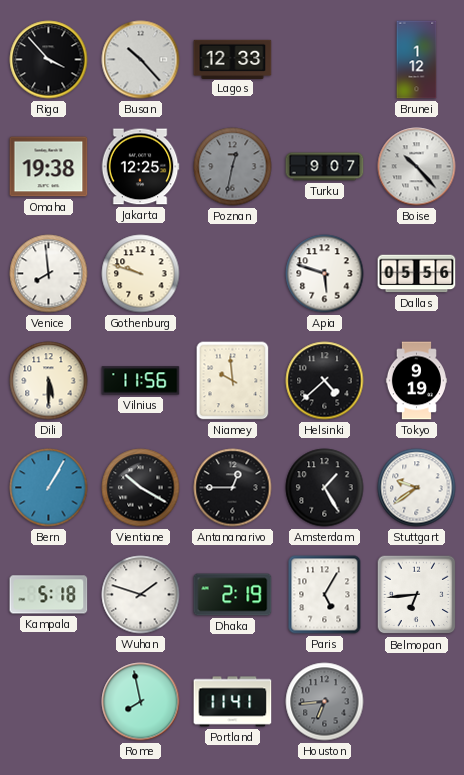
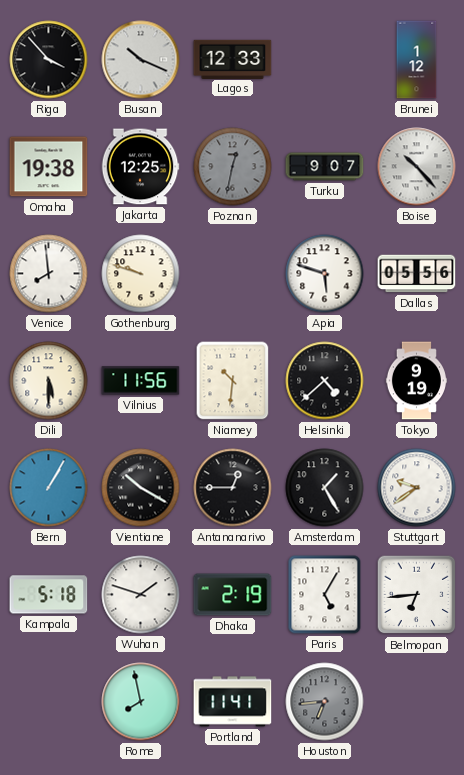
Busan: 10:23 -> 10:19
Niamey: 9:59 -> 10:31
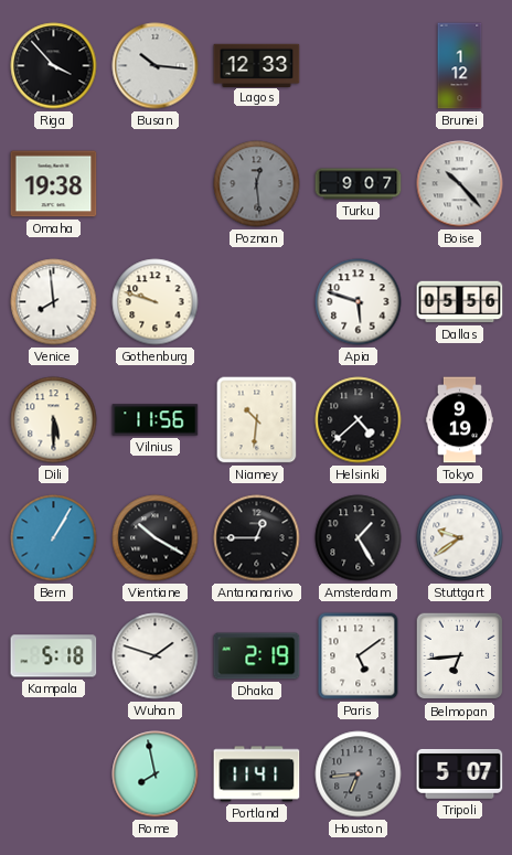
Busan: 10:19 -> 10:16
Jakarta: 12:25 -> none
Poznan: 12:32 -> 12:29
Paris: 5:05 -> 5:09
Tripoli: none -> 5:07
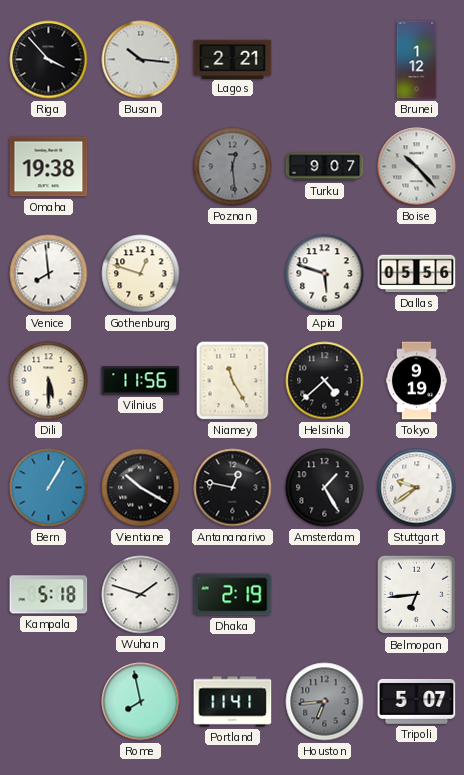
Lagos: 12:33 -> 2:21
Gothenburg: 9:48 -> 12:48
Niamey: 10:31 -> 11:25
Antananarivo: 12:45 -> 12:47
Paris: 5:09 -> none
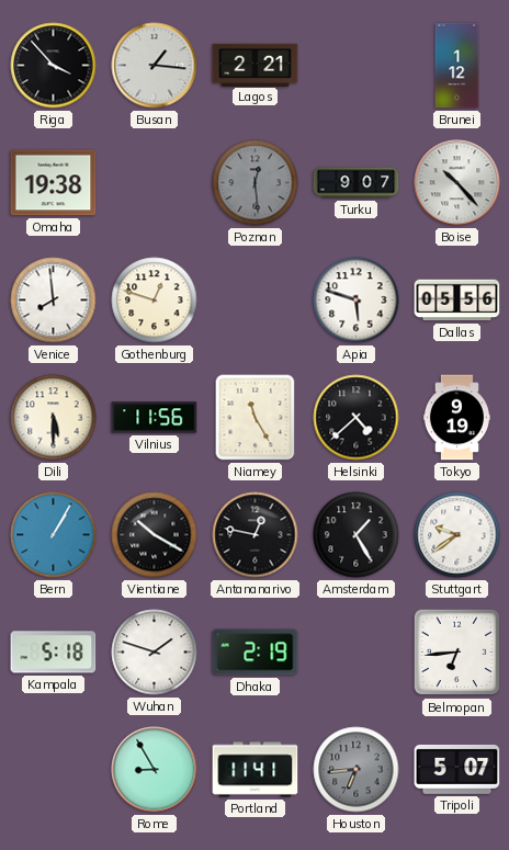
Busan: 10:16 -> 1:16
Rome: 7:58 -> 8:55
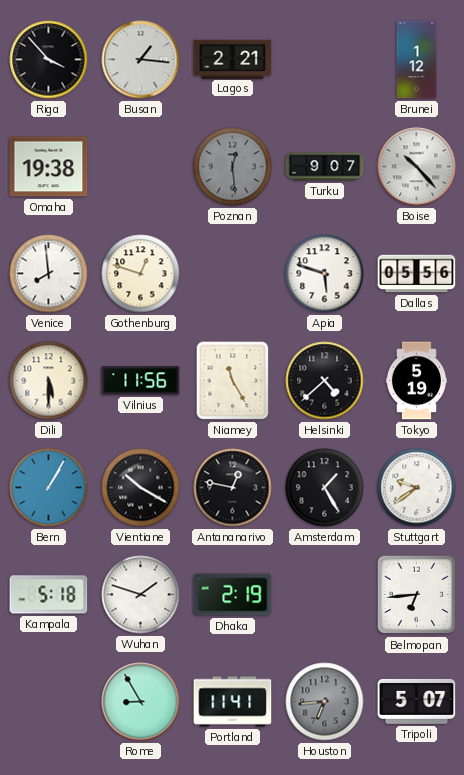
Tokyo: 9:19 -> 5:19
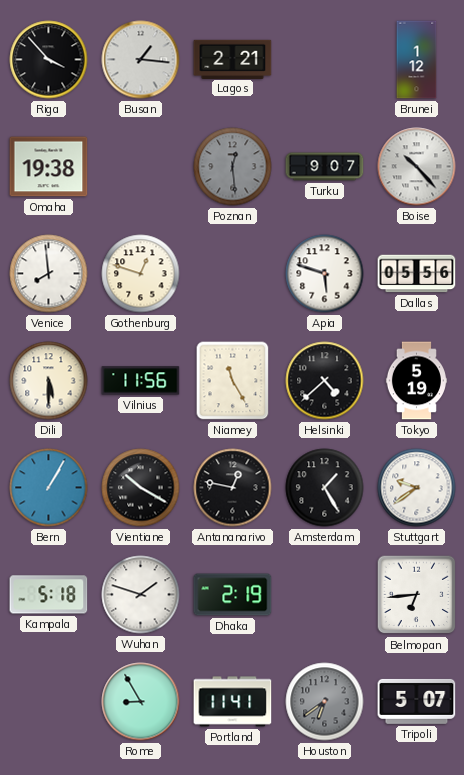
Houston: 6:44 -> 6:39
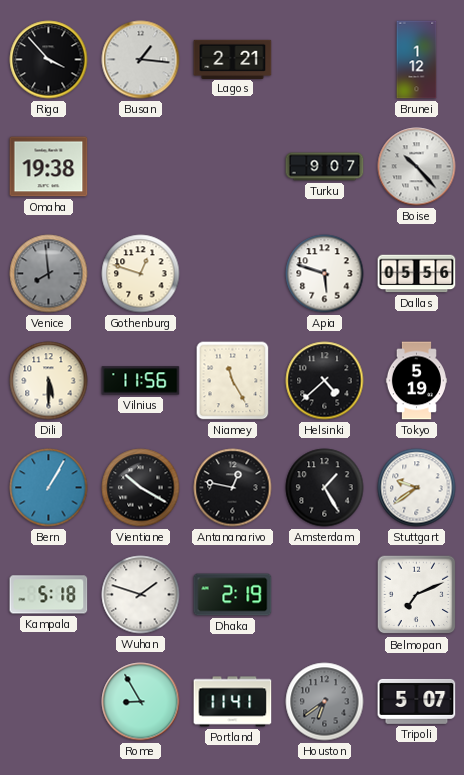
Poznan: 12:29 -> none
Venice dial: white -> grey
Belmopan: 6:44 -> 7:11
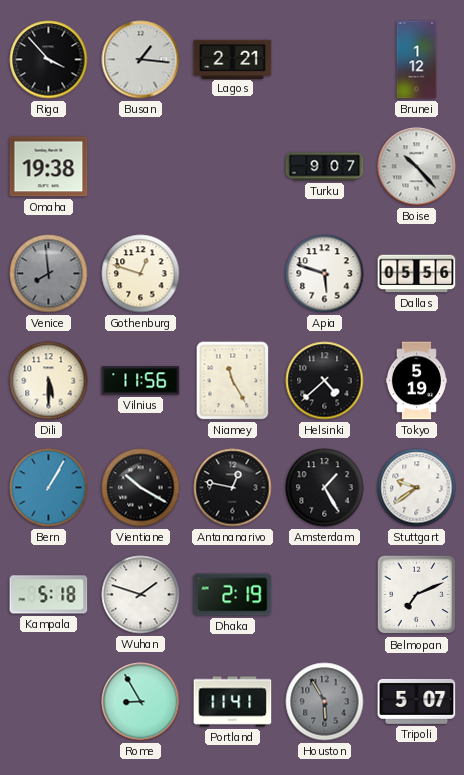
Houston: 6:39 -> 5:55
